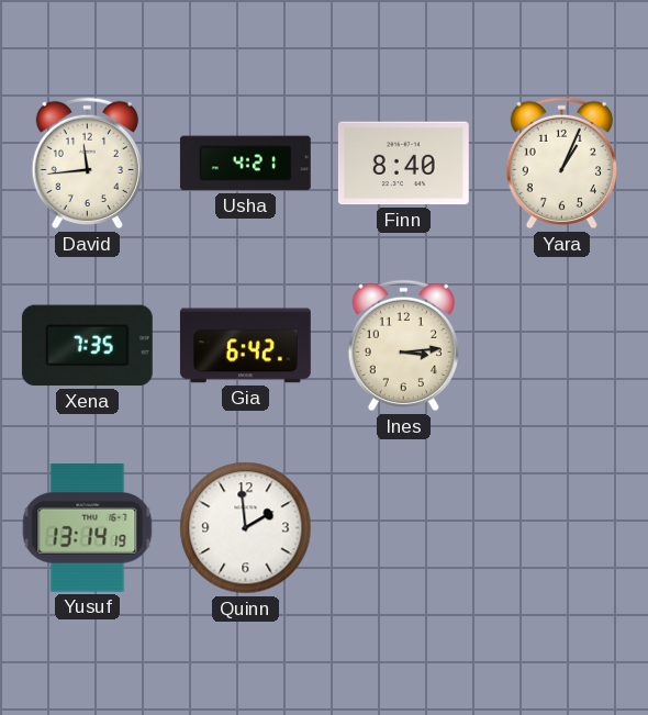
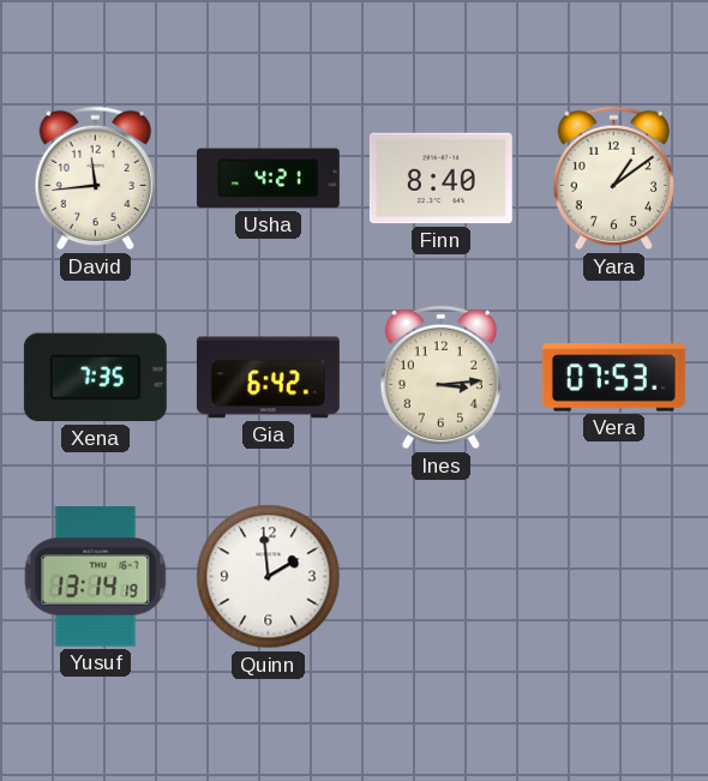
Yara: 1:04 -> 1:09
Vera: none -> 07:53
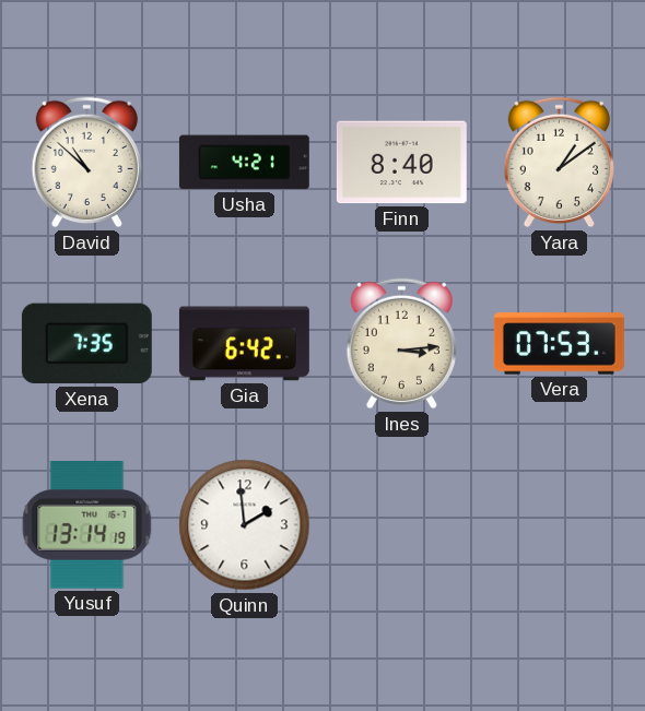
David: 11:44 -> 10:52
